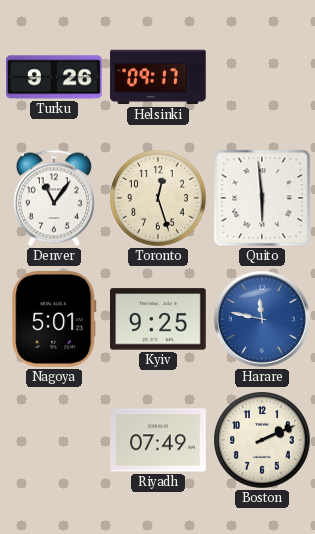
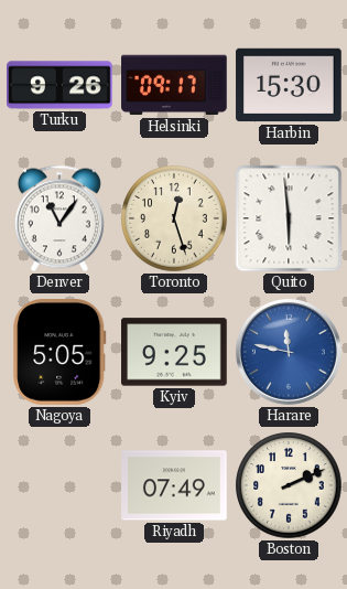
Harbin: none -> 15:30
Nagoya: 5:01 -> 5:05
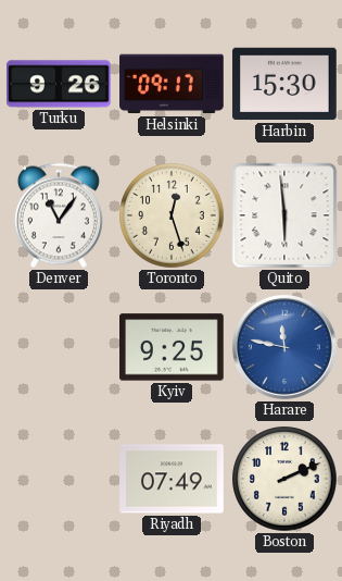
Nagoya: 5:05 -> none
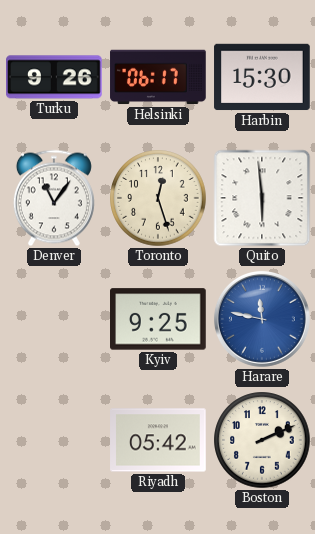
Helsinki: 09:17 -> 06:17
Riyadh: 07:49 -> 05:42
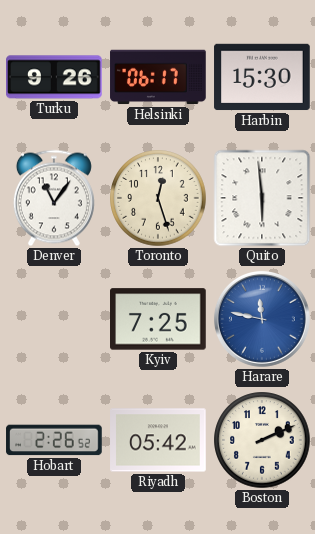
Kyiv: 9:25 -> 7:25
Hobart: none -> 2:26
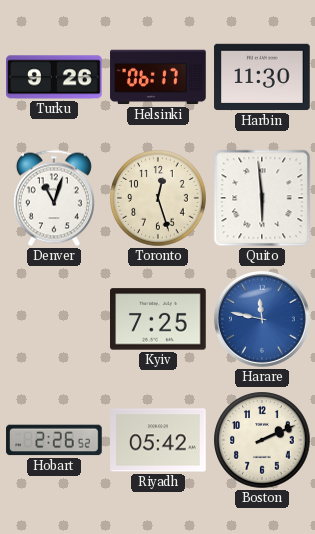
Harbin: 15:30 -> 11:30
Denver: 11:06 -> 11:03
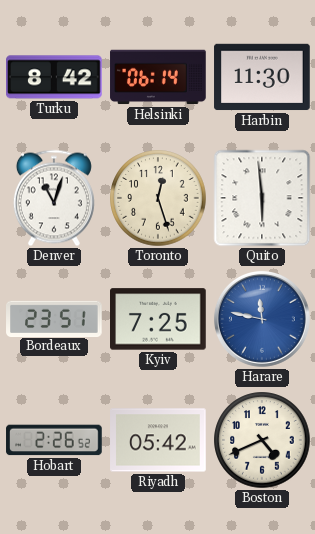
Turku: 9:26 -> 8:42
Helsinki: 06:17 -> 06:14
Bordeaux: none -> 23:51
Boston: 2:11 -> 4:41
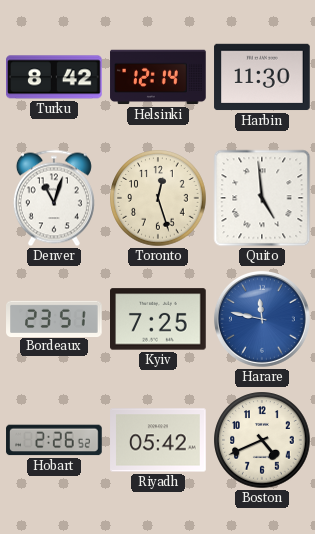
Helsinki: 06:14 -> 12:14
Quito: 5:59 -> 4:59
